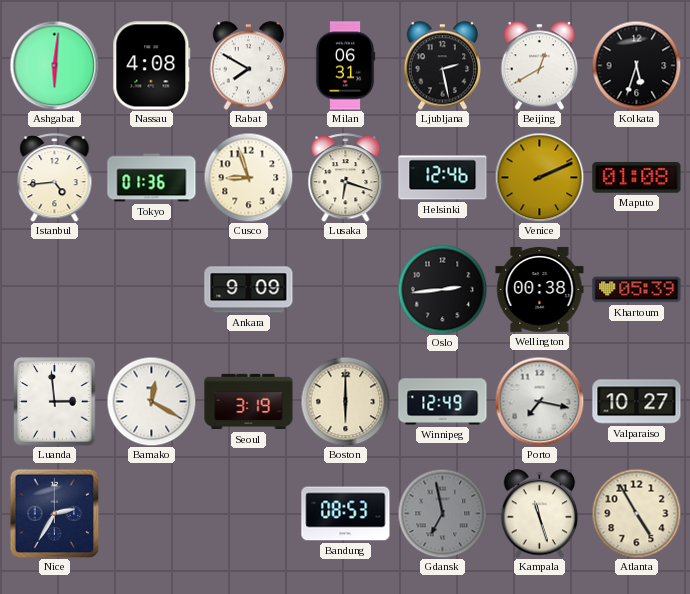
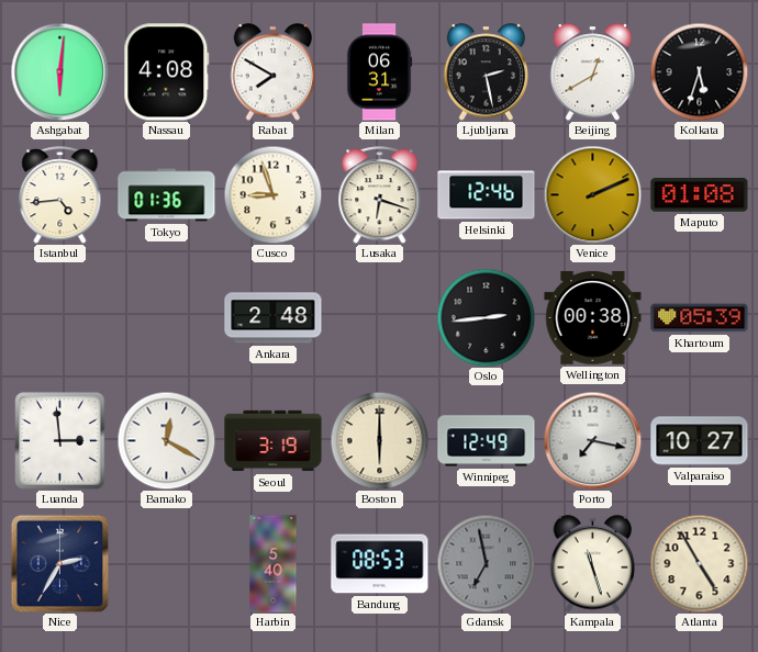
Ankara: 9:09 -> 2:48
Harbin: none -> 5:40
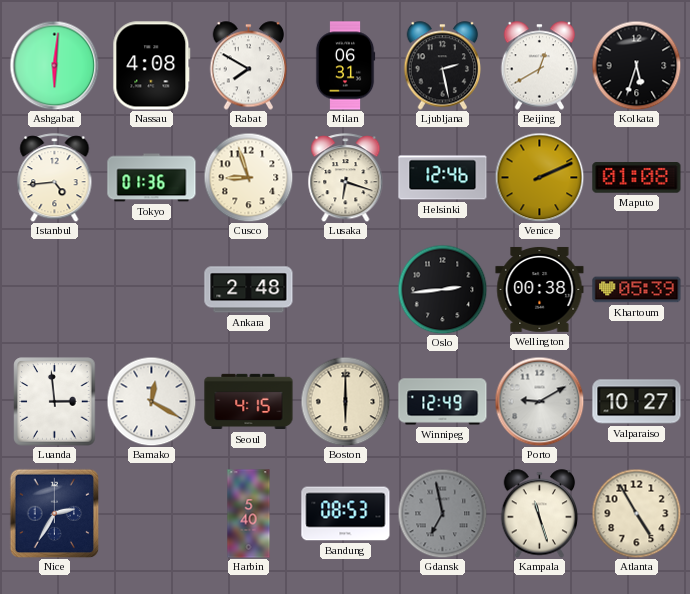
Seoul: 3:19 -> 4:15
Porto: 7:17 -> 9:10
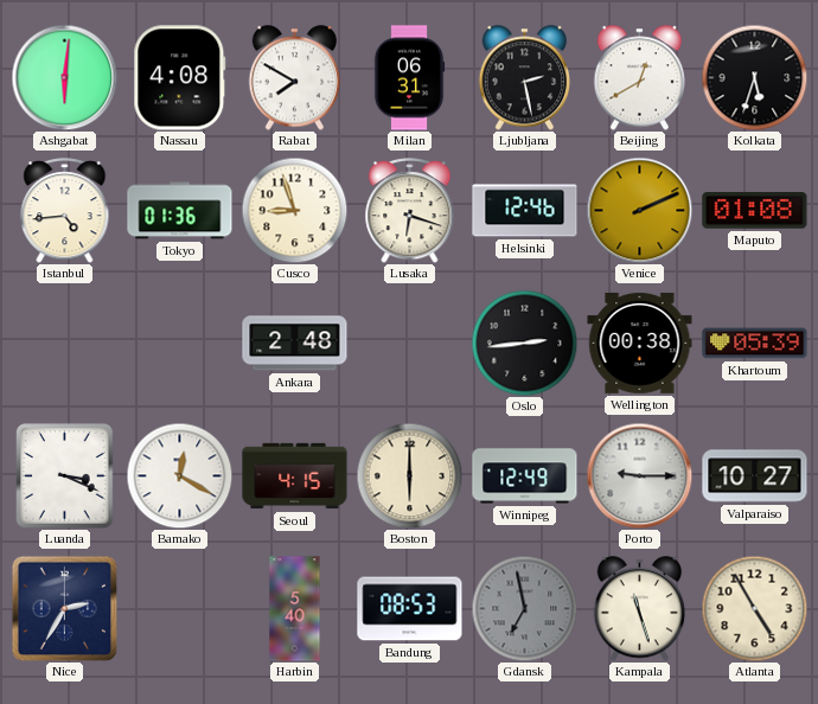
Luanda: 2:59 -> 3:19
Porto: 9:10 -> 9:15
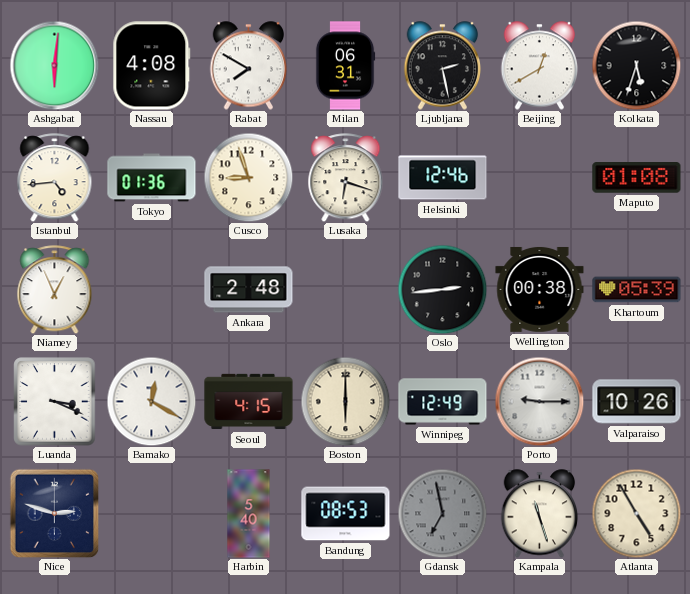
Venice: 2:11 -> none
Niamey: none -> 12:56
Valparaiso: 10:27 -> 10:26
Nice: 2:35 -> 2:48
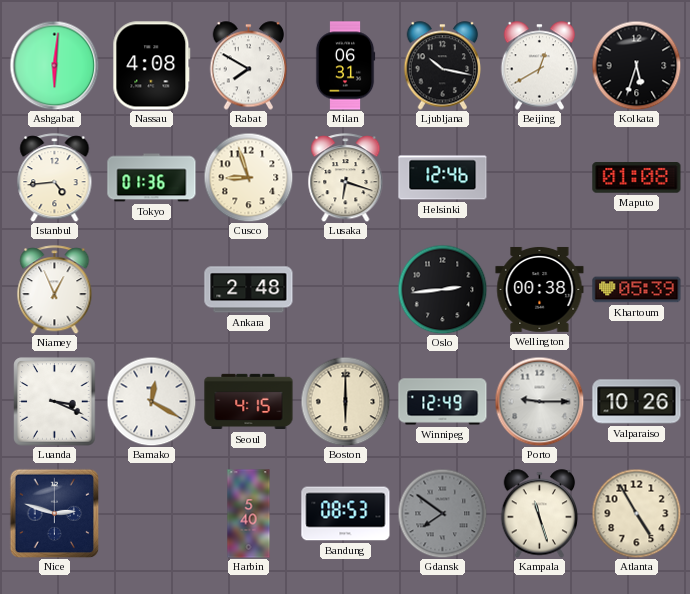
Ljubljana: 2:28 -> 10:17
Gdansk: 6:58 -> 7:51
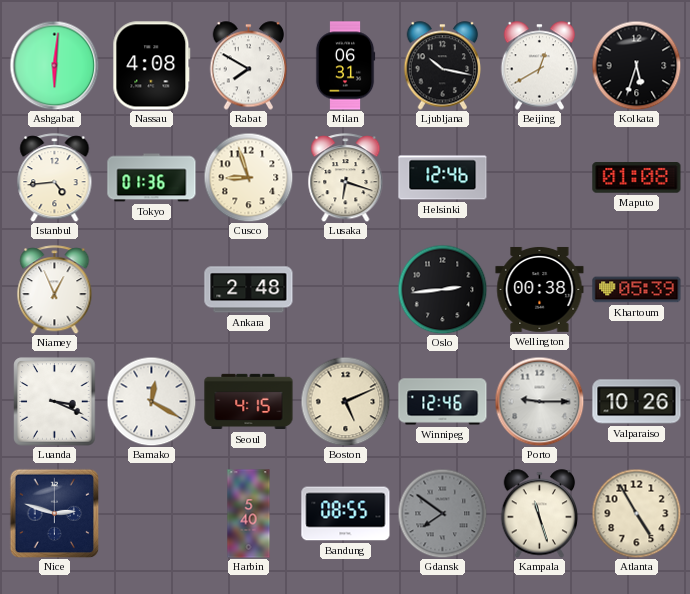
Boston: 6:00 -> 5:11
Winnipeg: 12:49 -> 12:46
Bandung: 08:53 -> 08:55
